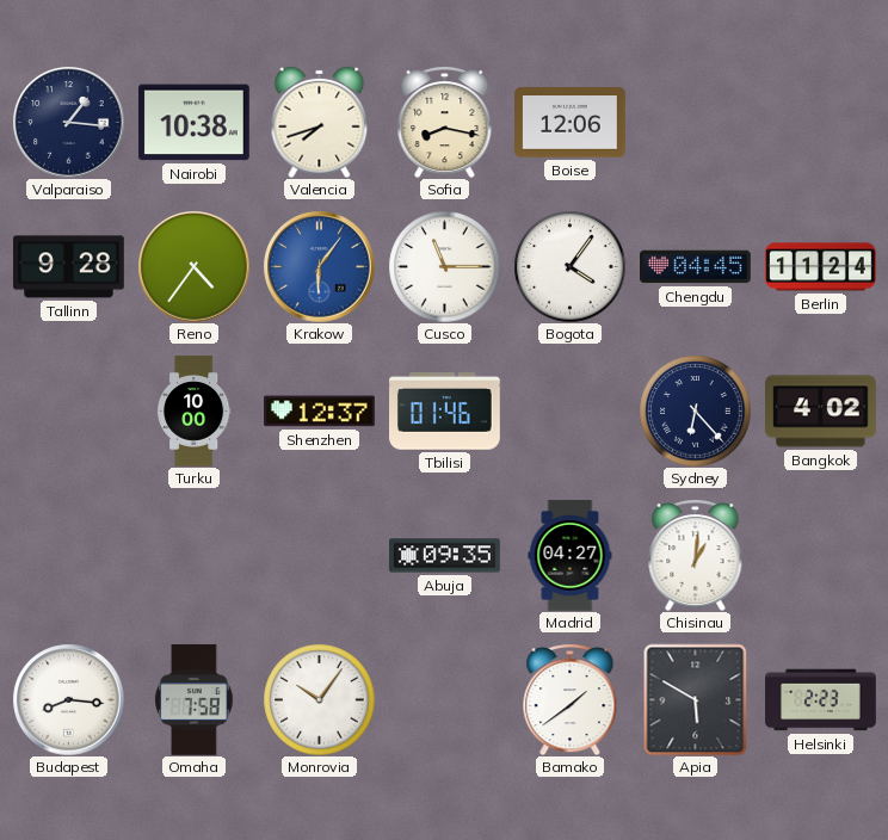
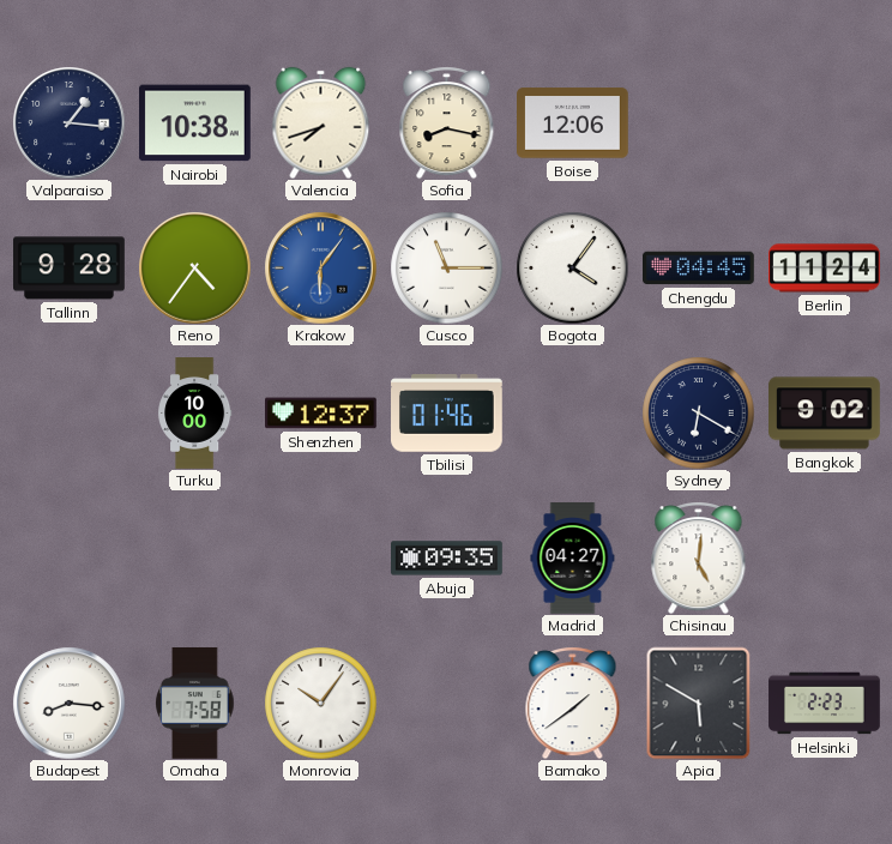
Sydney: 6:23 -> 6:20
Bangkok: 4:02 -> 9:02
Chisinau: 1:01 -> 5:01
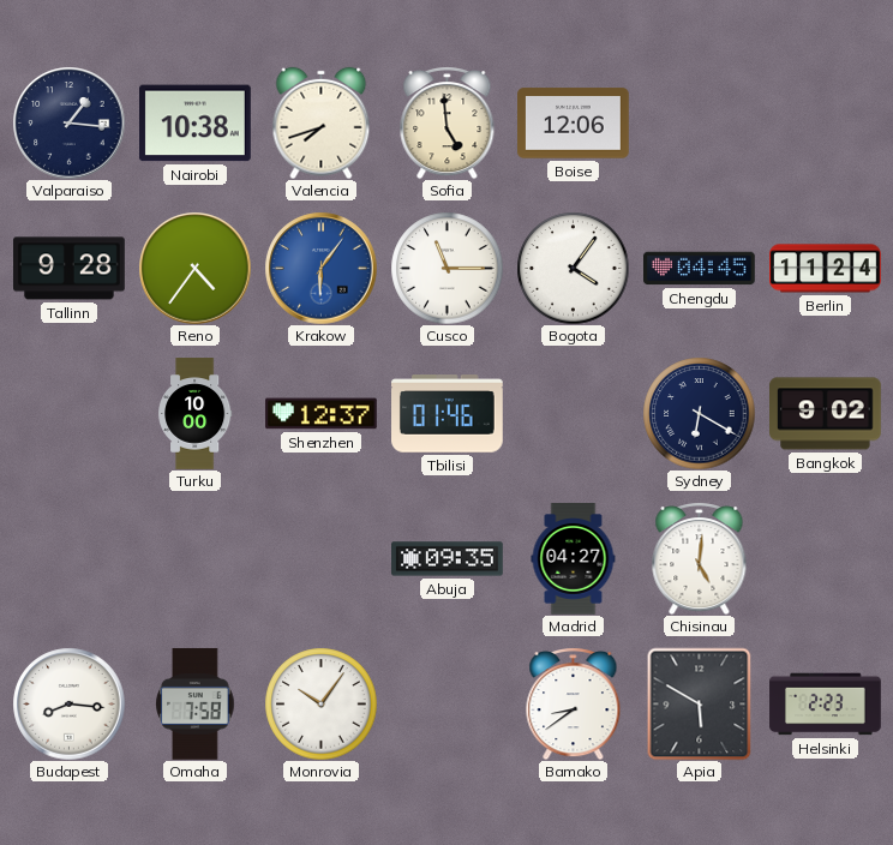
Sofia: 8:17 -> 4:59
Bamako: 1:39 -> 8:39
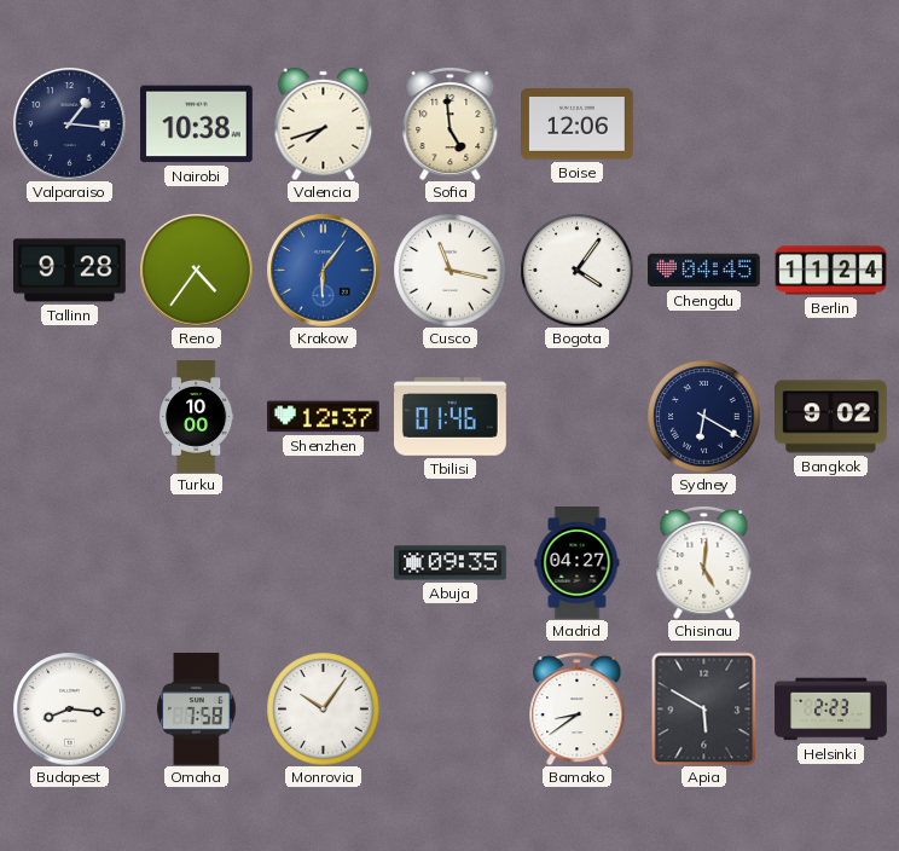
Cusco: 11:15 -> 11:17
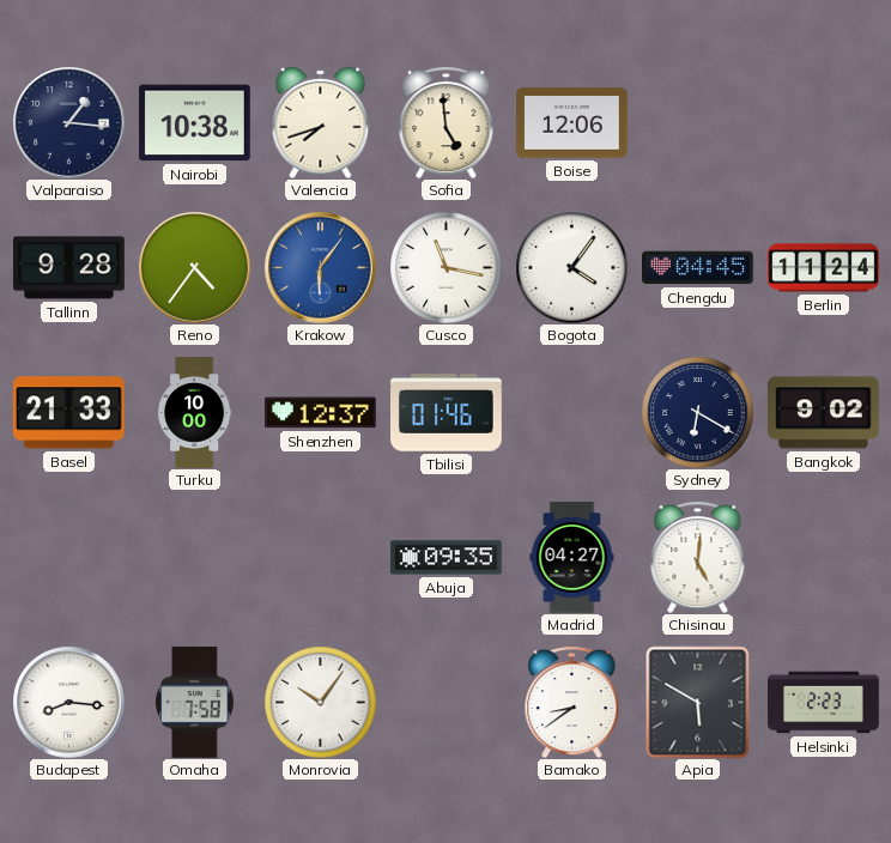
Basel: none -> 21:33
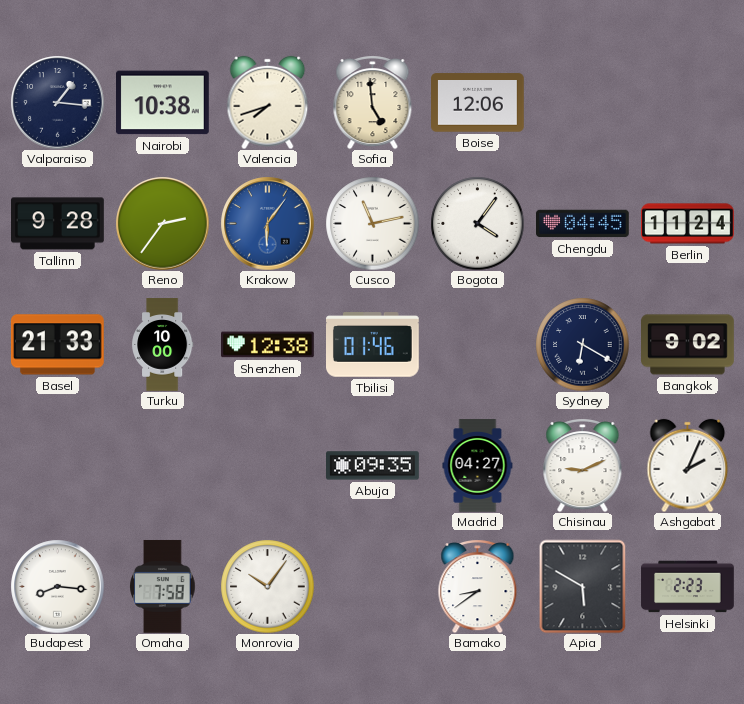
Reno: 4:36 -> 2:36
Cusco: 11:17 -> 11:13
Shenzhen: 12:37 -> 12:38
Chisinau: 5:01 -> 9:11
Ashgabat: none -> 2:04
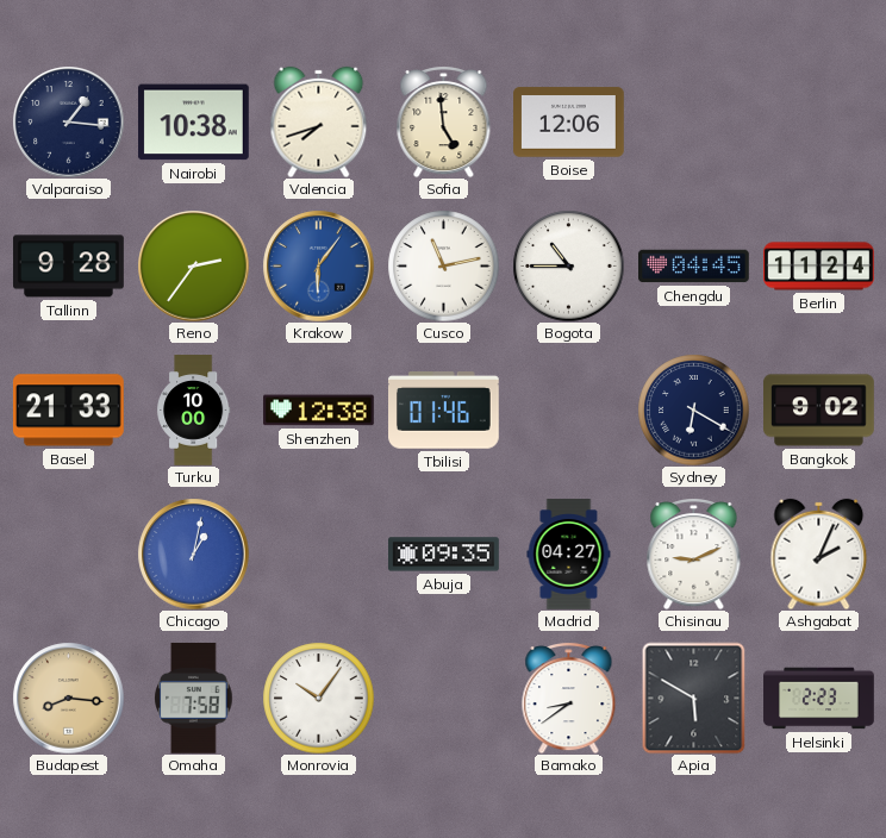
Bogota: 4:06 -> 10:45
Chicago: none -> 1:02
Budapest dial: white -> champagne
